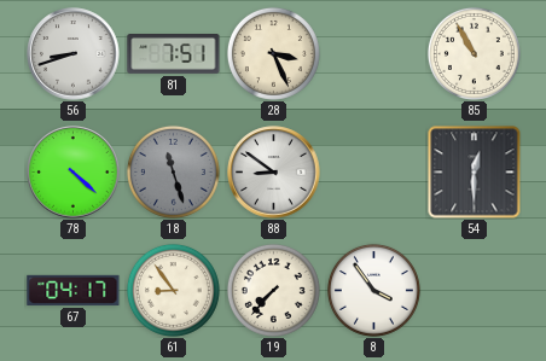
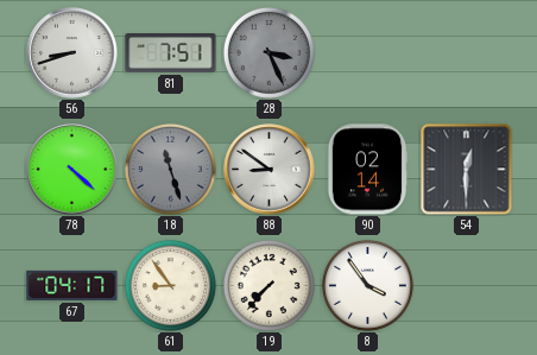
28 dial: cream -> grey
85: 10:55 -> none
90: none -> 02:14
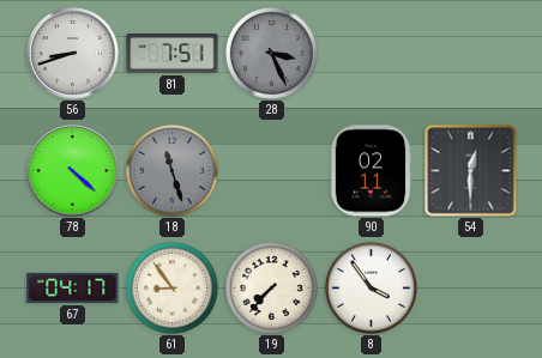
88: 8:51 -> none
90: 02:14 -> 02:11
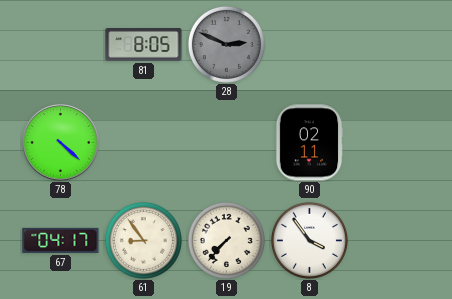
56: 8:42 -> none
81: 7:51 -> 8:05
28: 3:26 -> 2:49
18: 11:27 -> none
54: 12:30 -> none
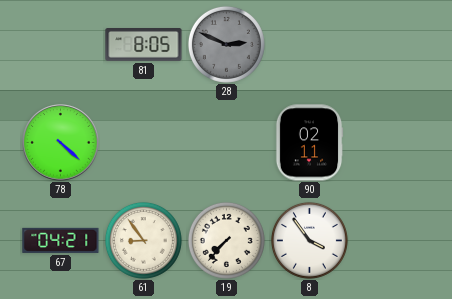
67: 04:17 -> 04:21
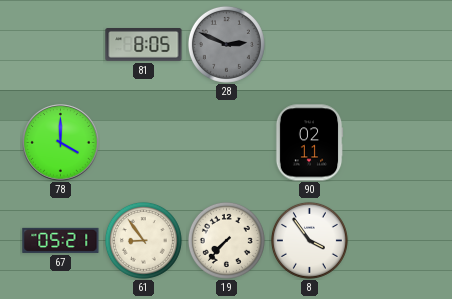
78: 4:22 -> 4:00
67: 04:21 -> 05:21
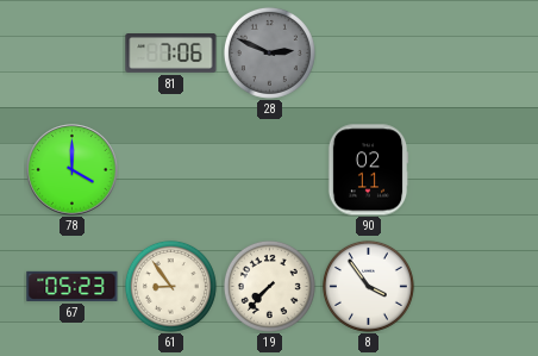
81: 8:05 -> 7:06
67: 05:21 -> 05:23
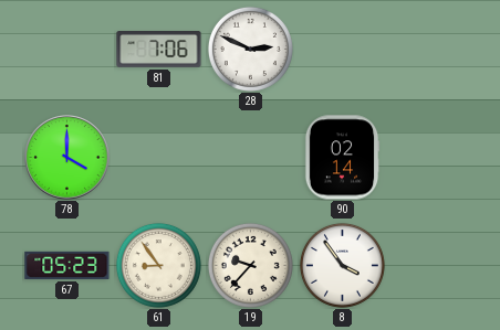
28 dial: grey -> white
90: 02:11 -> 02:14
19: 7:37 -> 9:37
